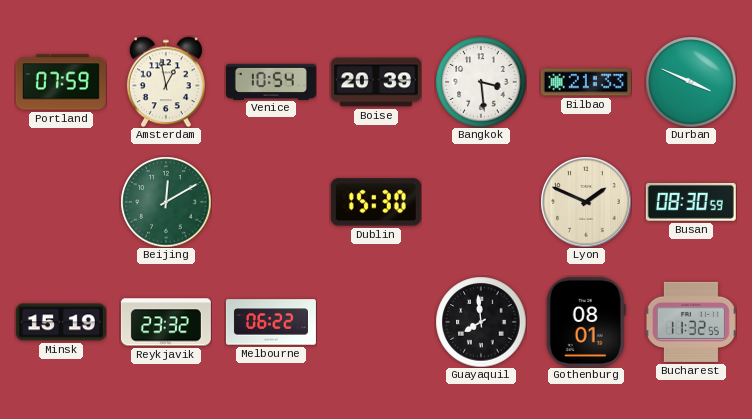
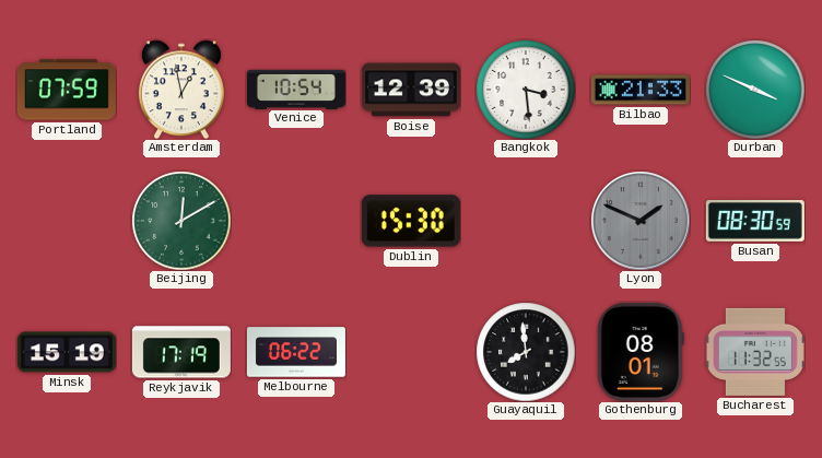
Boise: 20:39 -> 12:39
Lyon dial: cream -> grey
Reykjavik: 23:32 -> 17:19
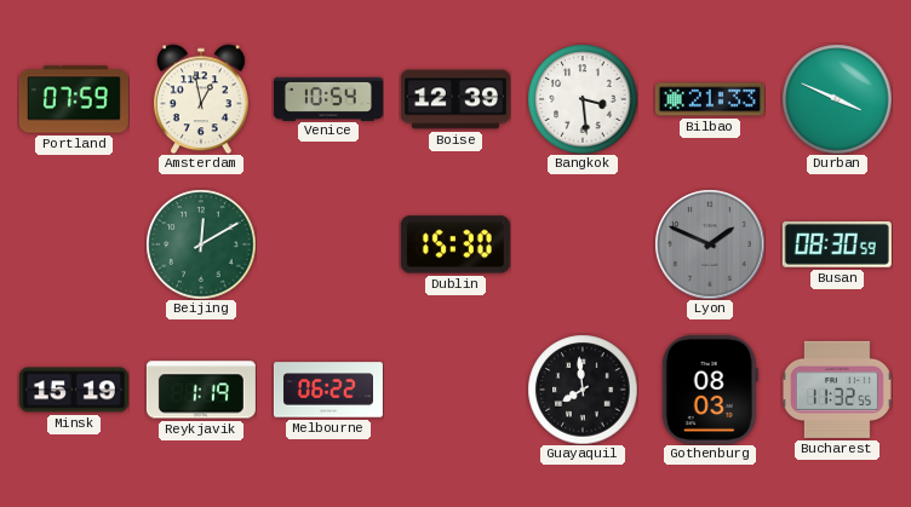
Reykjavik: 17:19 -> 1:19
Gothenburg: 08:01 -> 08:03
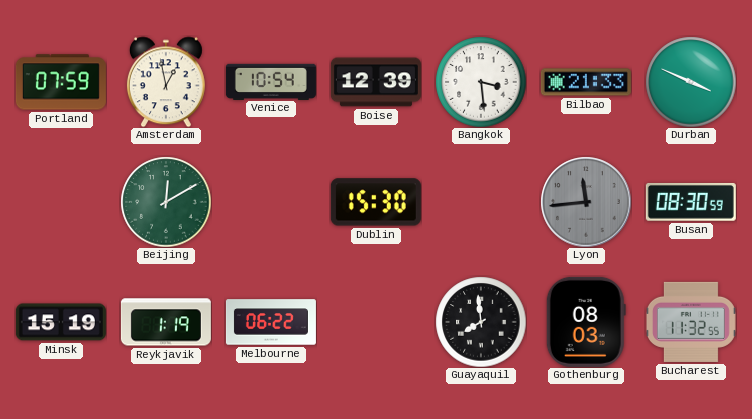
Lyon: 1:49 -> 11:44
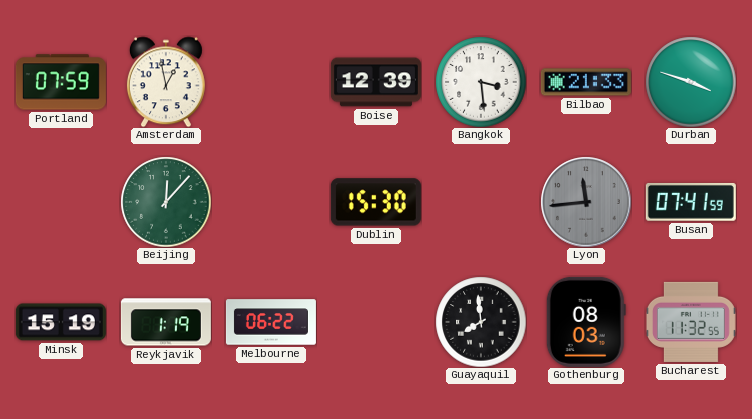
Venice: 10:54 -> none
Durban: 3:49 -> 3:48
Beijing: 12:10 -> 12:07
Busan: 08:30 -> 07:41
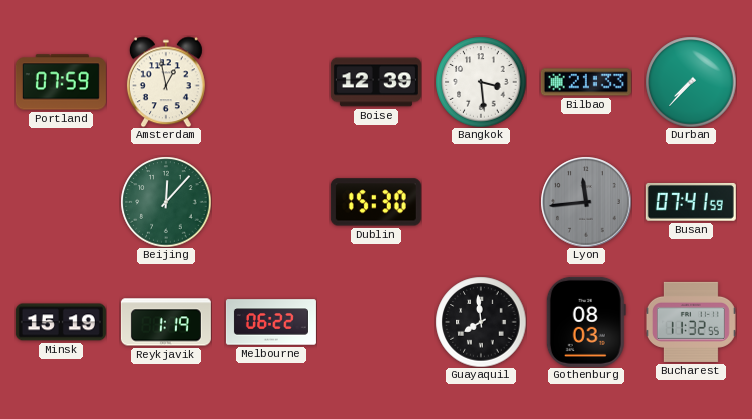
Durban: 3:48 -> 7:37
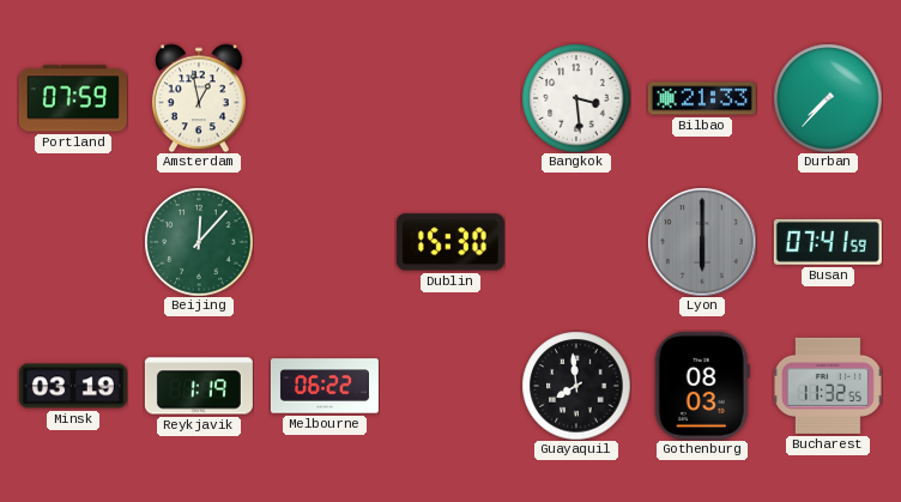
Boise: 12:39 -> none
Lyon: 11:44 -> 6:00
Minsk: 15:19 -> 03:19
